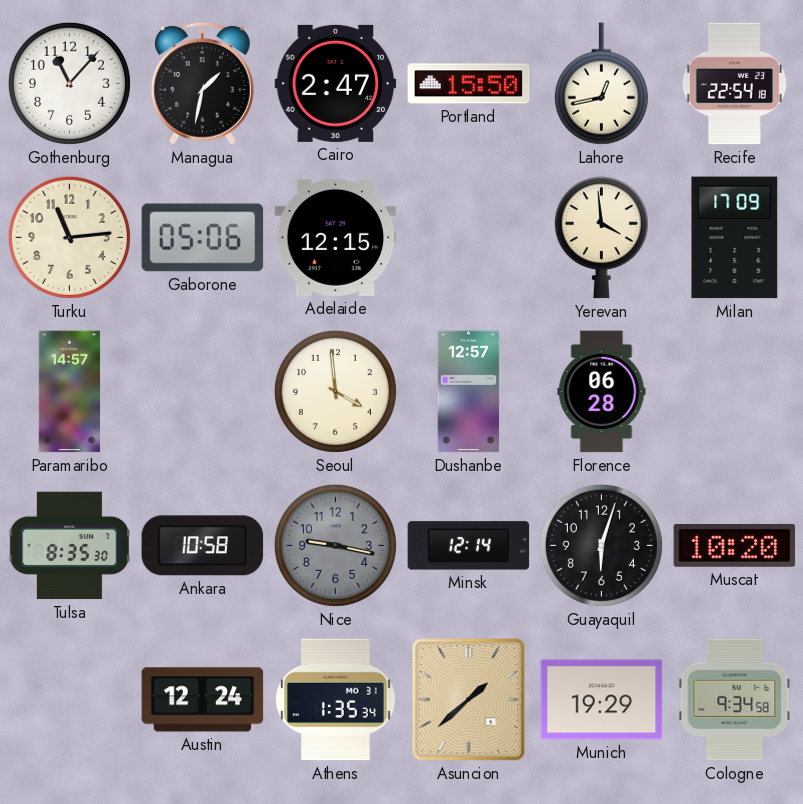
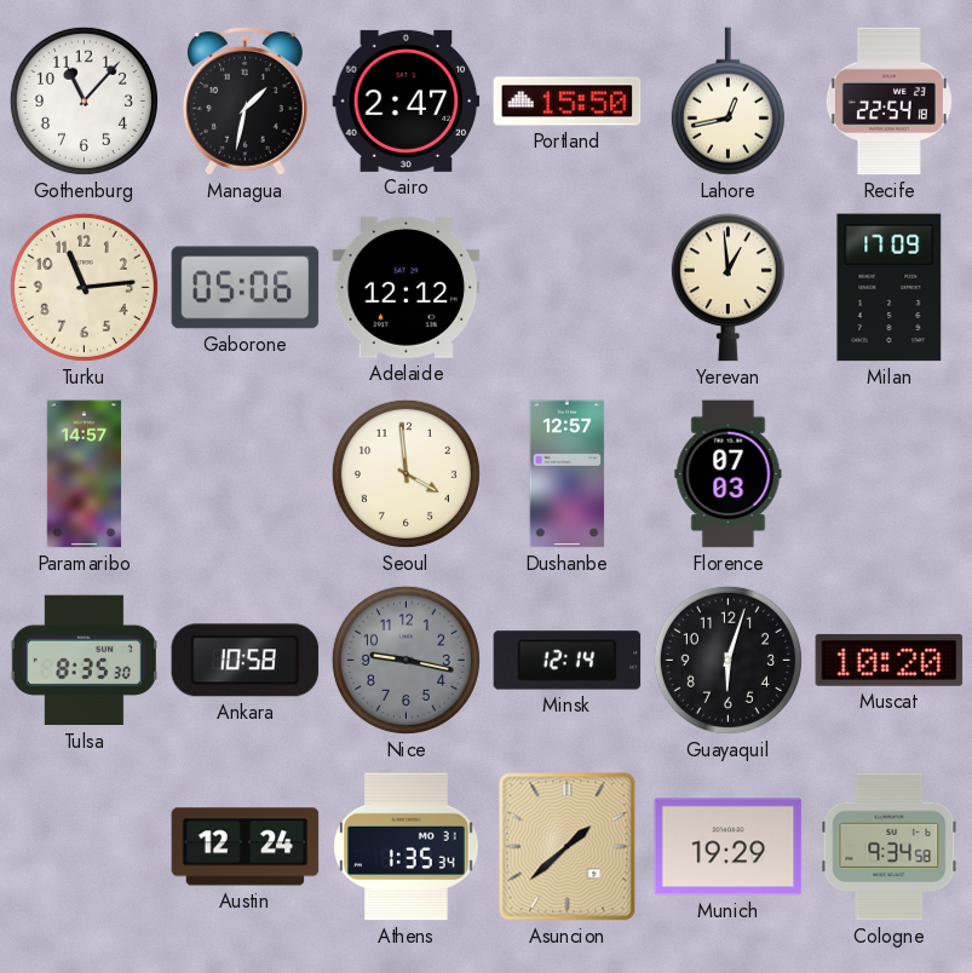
Adelaide: 12:15 -> 12:12
Yerevan: 3:59 -> 12:59
Florence: 06:28 -> 07:03
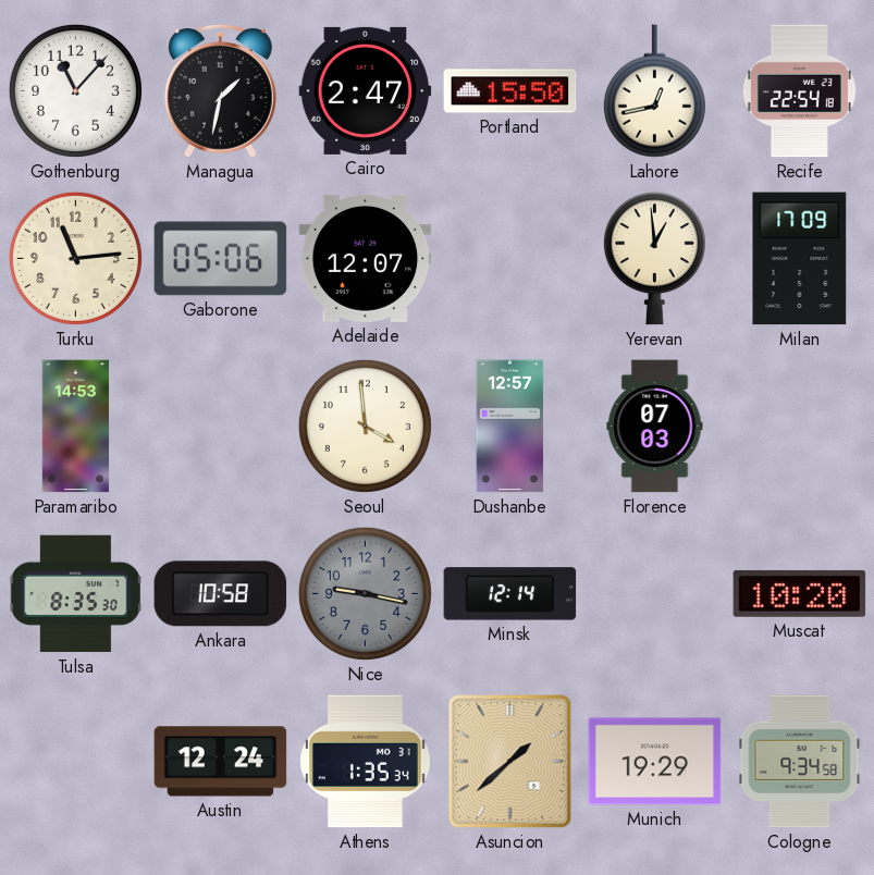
Adelaide: 12:12 -> 12:07
Paramaribo: 14:57 -> 14:53
Guayaquil: 6:03 -> none
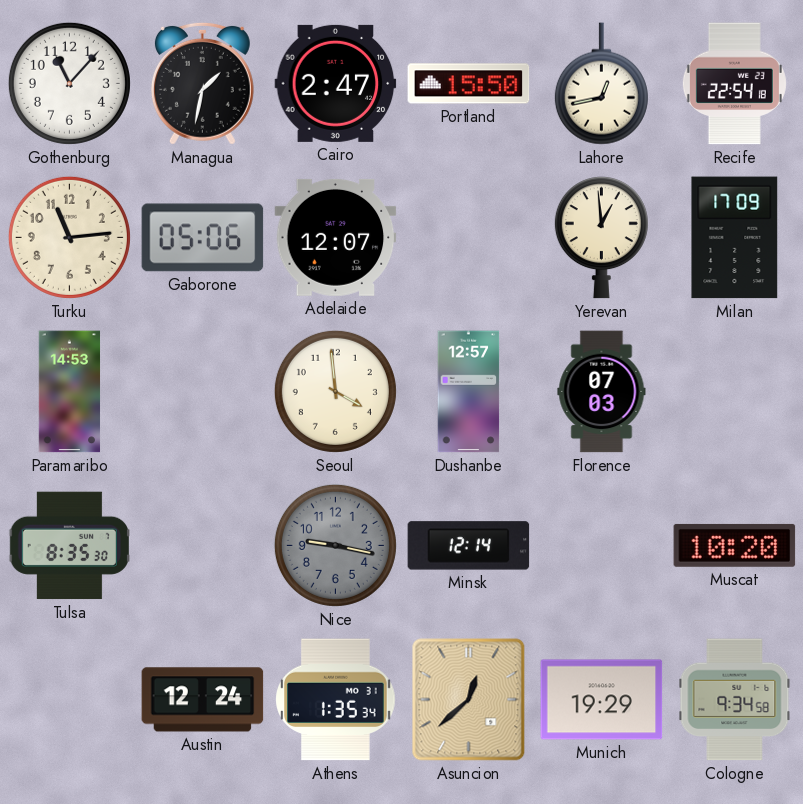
Ankara: 10:58 -> none
Asuncion: 1:38 -> 12:38
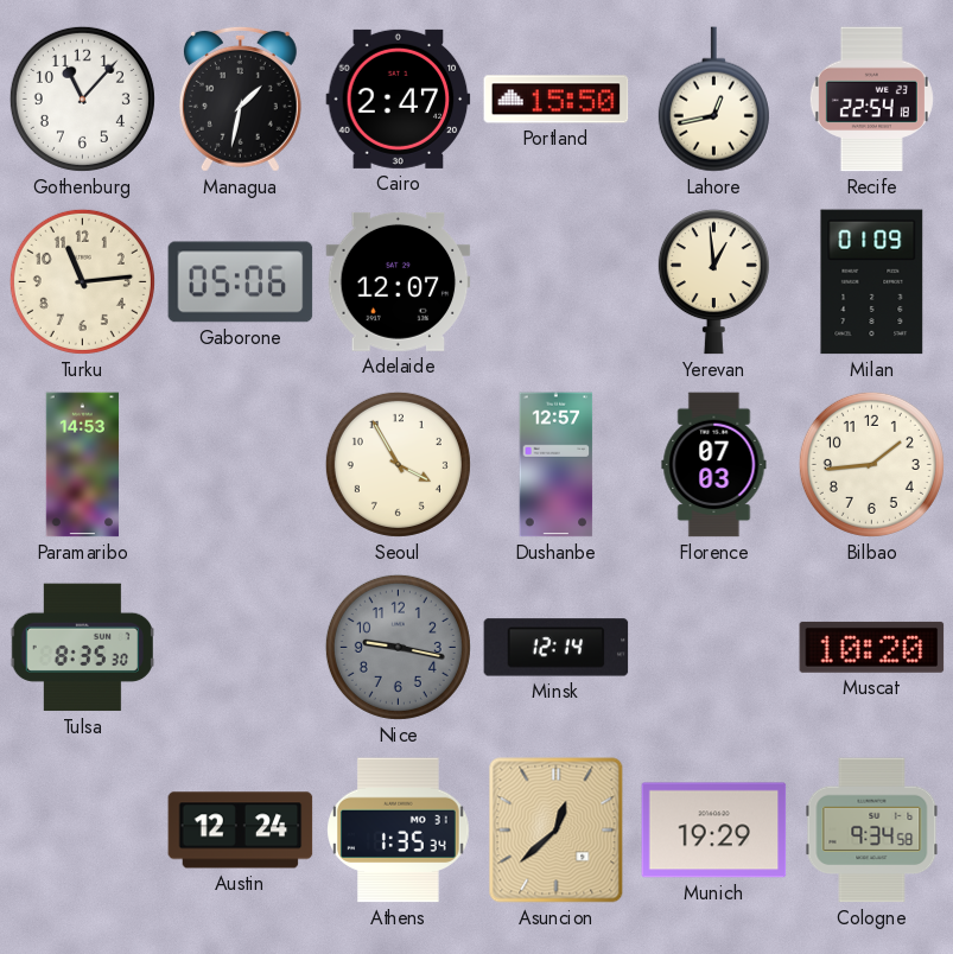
Milan: 17:09 -> 01:09
Seoul: 3:59 -> 3:55
Bilbao: none -> 1:44
